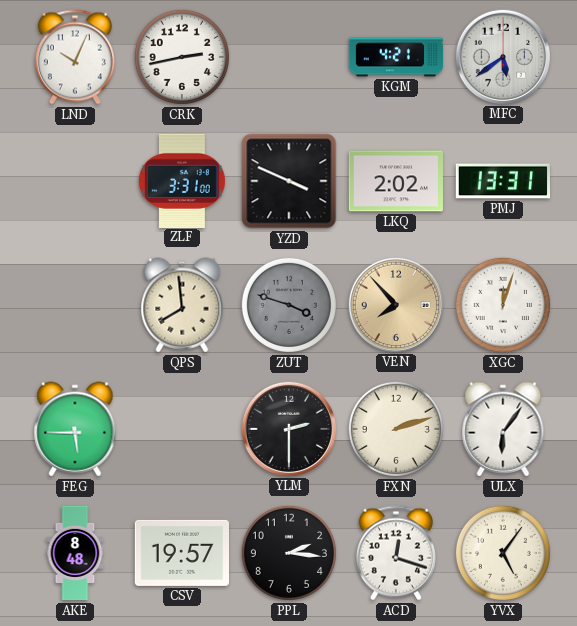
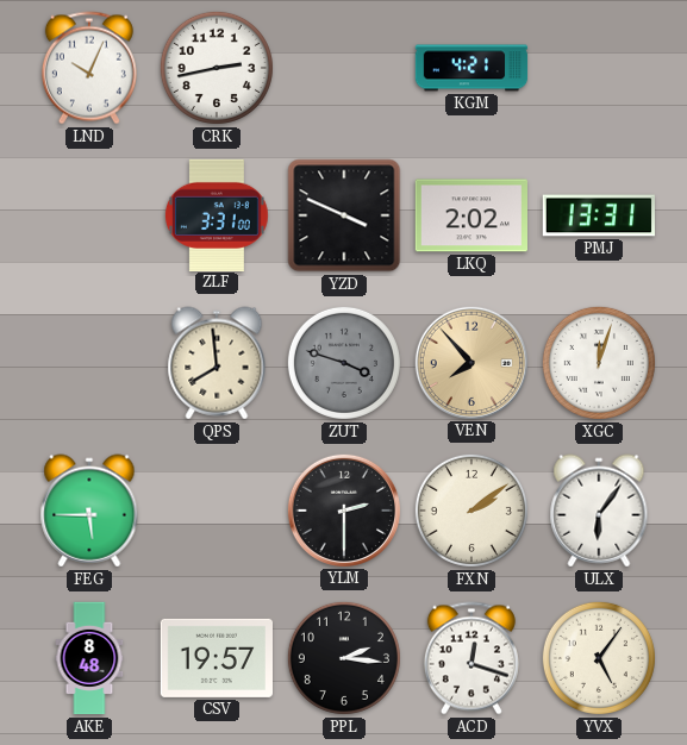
MFC: 5:39 -> none
FXN: 2:12 -> 2:09
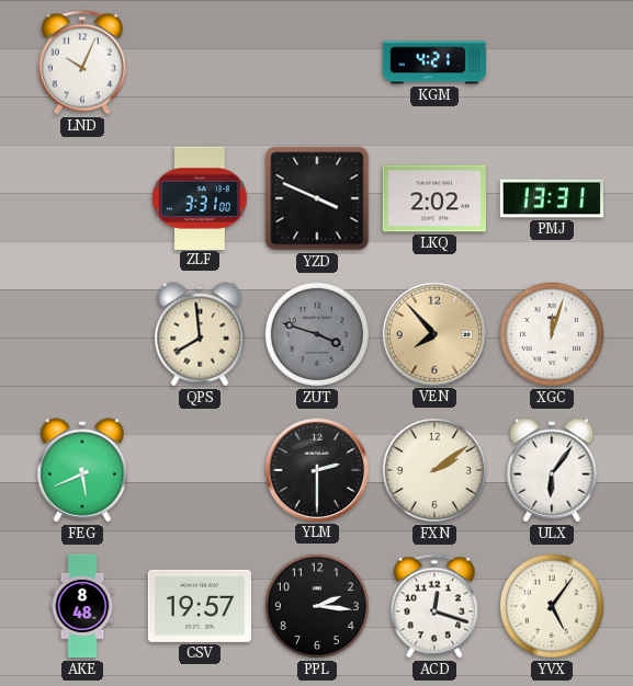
CRK: 2:43 -> none
FEG: 5:45 -> 5:41
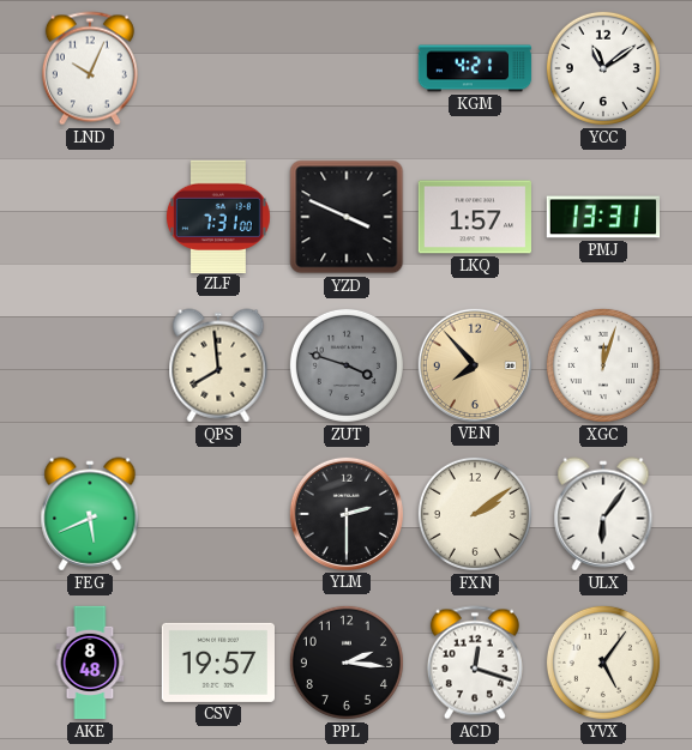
YCC: none -> 11:09
ZLF: 3:31 -> 7:31
LKQ: 2:02 -> 1:57
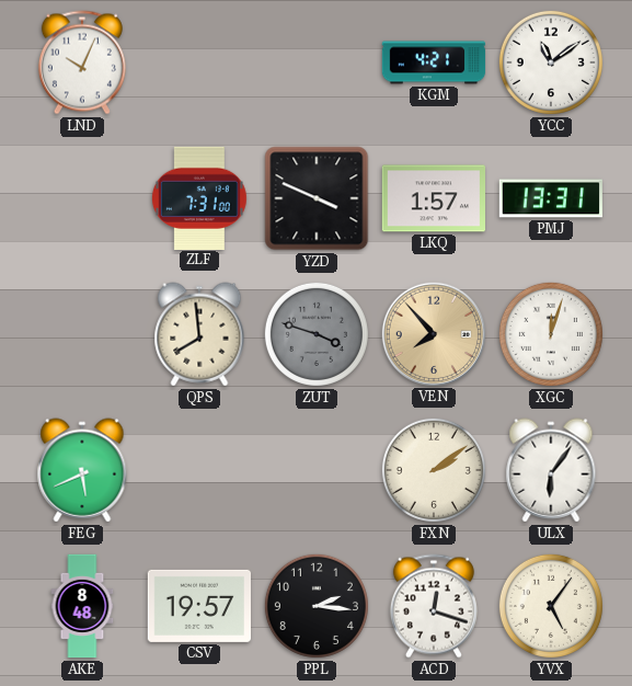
YLM: 2:30 -> none
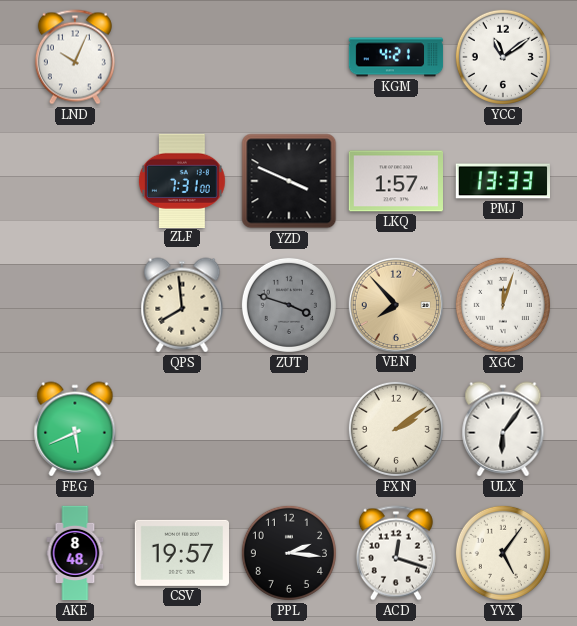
PMJ: 13:31 -> 13:33
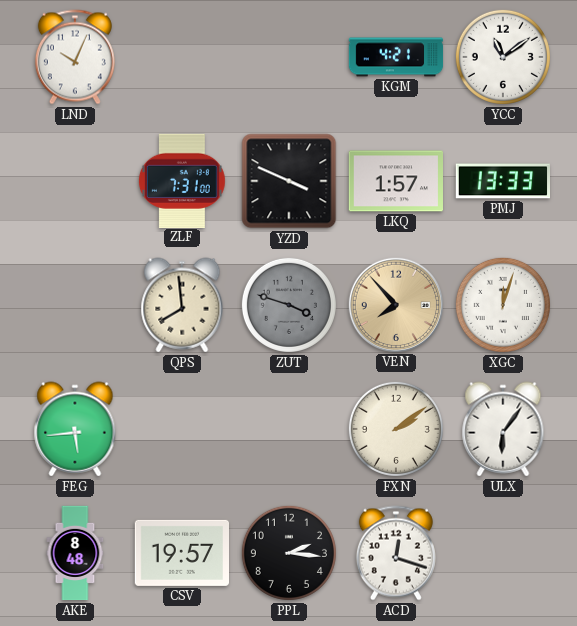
FEG: 5:41 -> 5:44
YVX: 5:06 -> none
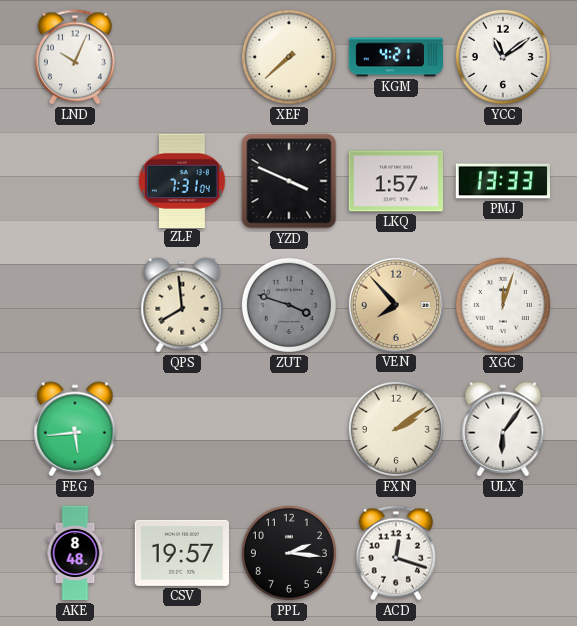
XEF: none -> 7:38
ZLF: 7:31:00 -> 7:31:04
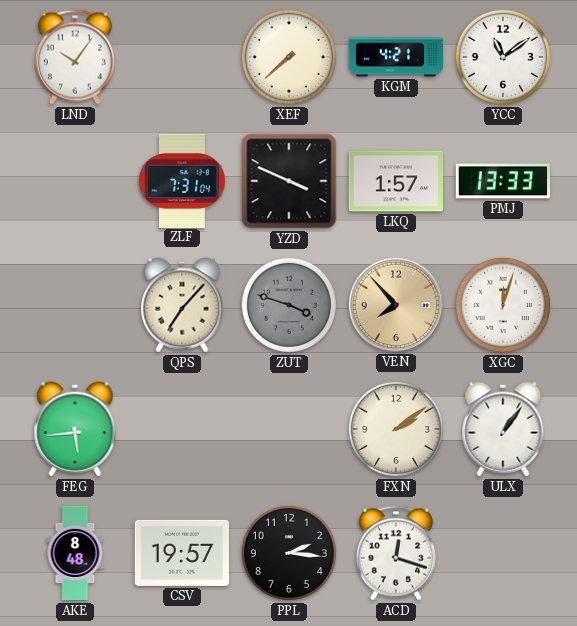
LND: 10:04 -> 10:06
QPS: 7:59 -> 7:07
ULX: 6:06 -> 1:06
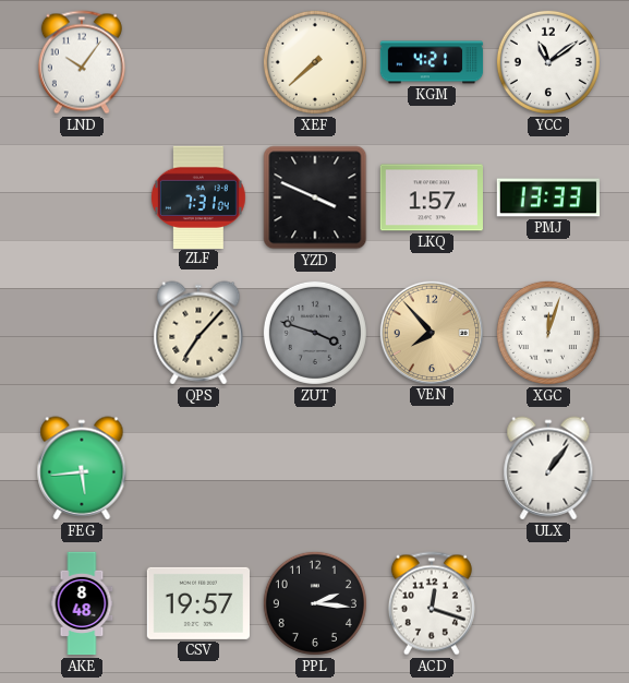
FXN: 2:09 -> none
